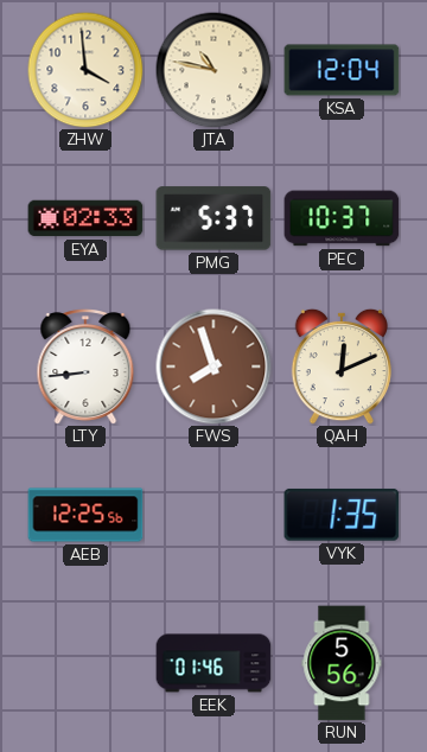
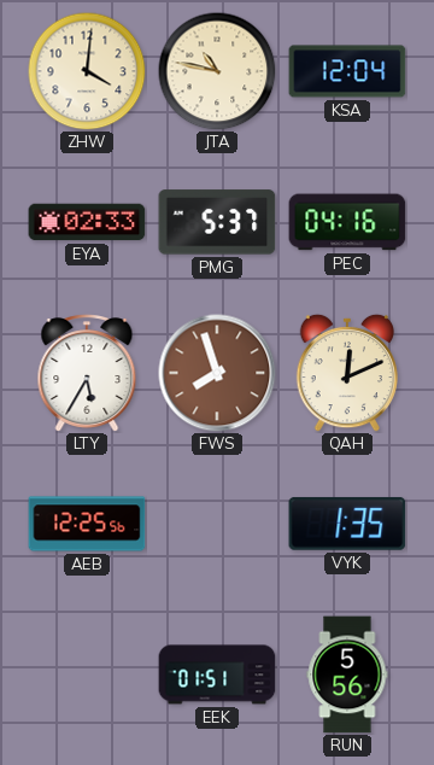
ZHW: 3:59 -> 4:01
PEC: 10:37 -> 04:16
LTY: 8:44 -> 5:35
EEK: 01:46 -> 01:51
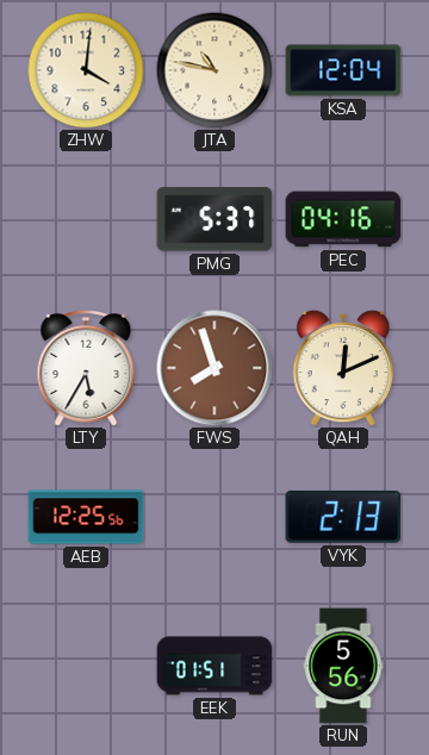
EYA: 02:33 -> none
VYK: 1:35 -> 2:13
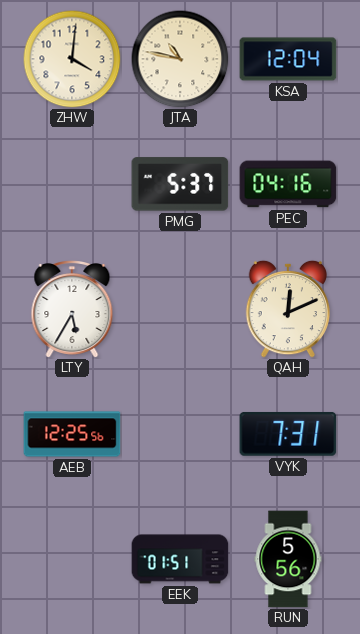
FWS: 7:57 -> none
VYK: 2:13 -> 7:31
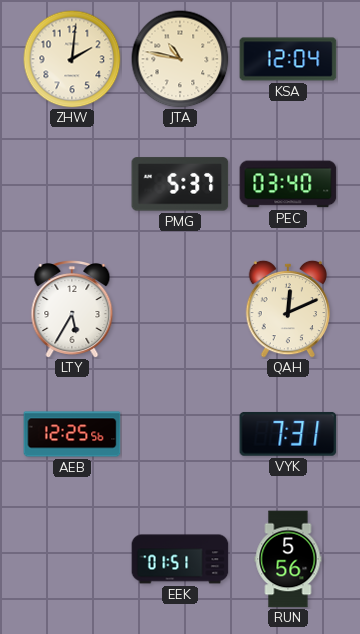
ZHW: 4:01 -> 2:01
PEC: 04:16 -> 03:40
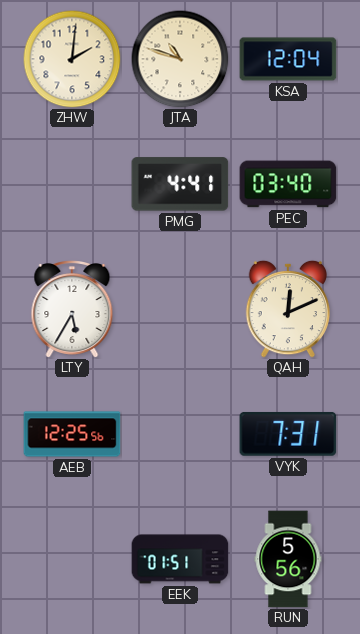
JTA: 10:47 -> 10:48
PMG: 5:37 -> 4:41
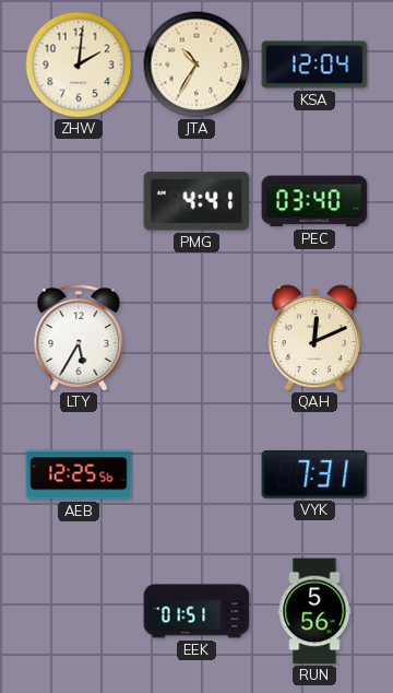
JTA: 10:48 -> 10:35
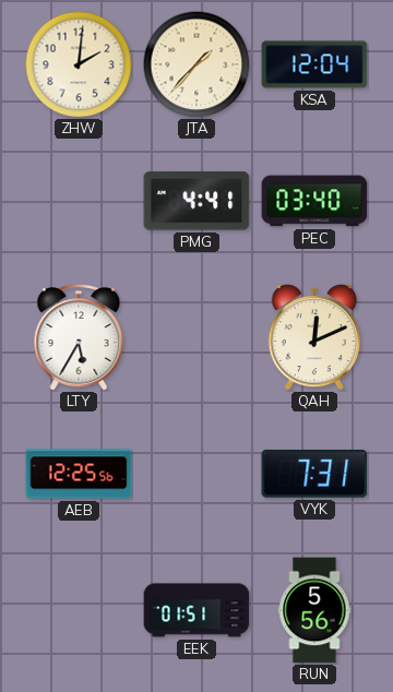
JTA: 10:35 -> 1:37
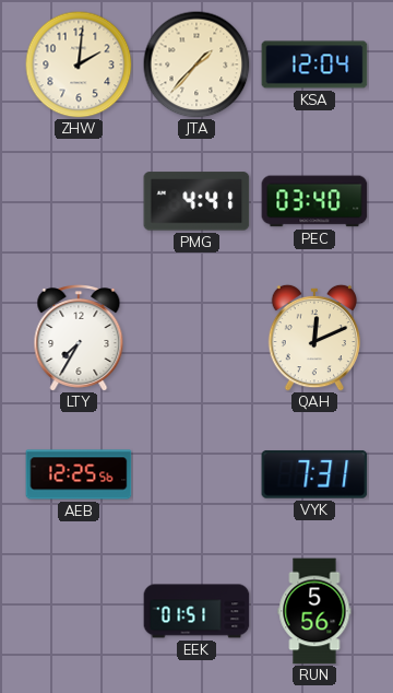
LTY: 5:35 -> 7:35
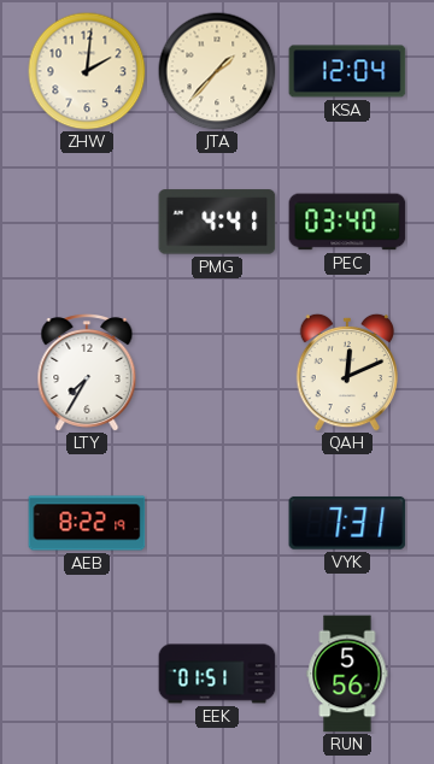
AEB: 12:25 -> 8:22
